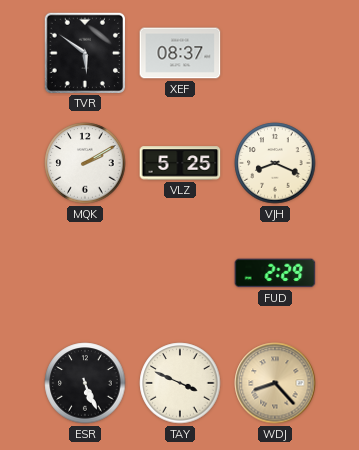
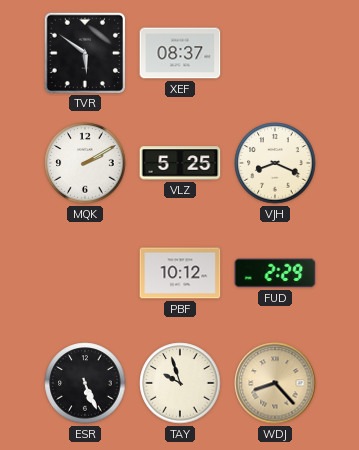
PBF: none -> 10:12
TAY: 3:49 -> 9:57
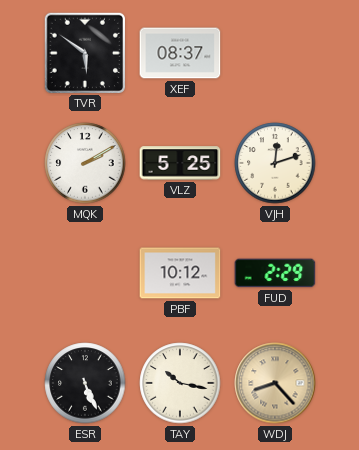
VJH: 8:19 -> 12:12
TAY: 9:57 -> 10:17
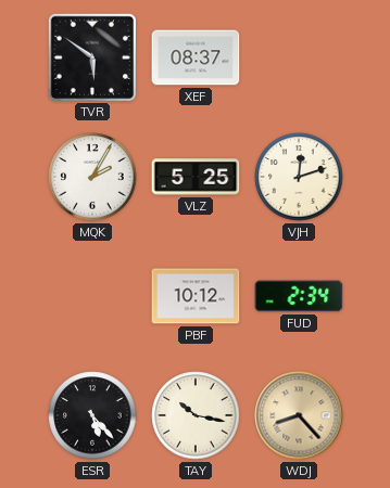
MQK: 2:10 -> 2:05
FUD: 2:29 -> 2:34
ESR: 5:26 -> 5:23
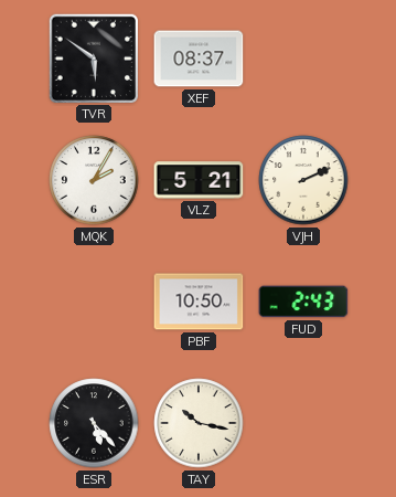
VLZ: 5:25 -> 5:21
VJH: 12:12 -> 2:11
PBF: 10:12 -> 10:50
FUD: 2:34 -> 2:43
WDJ: 8:23 -> none
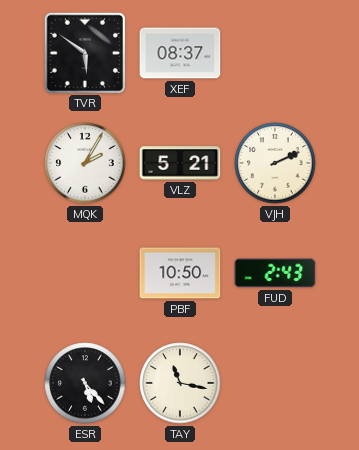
TAY: 10:17 -> 11:17
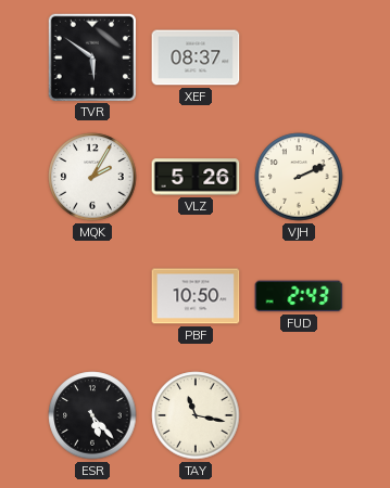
VLZ: 5:21 -> 5:26
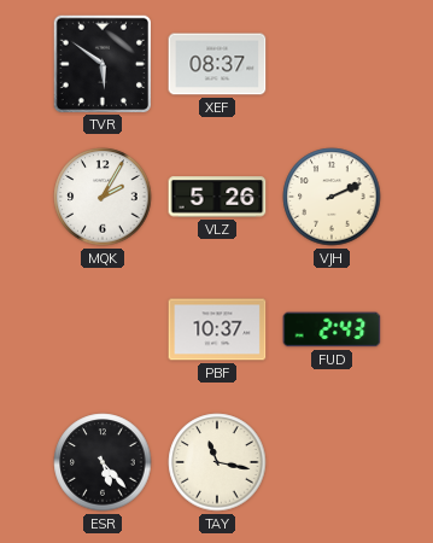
PBF: 10:50 -> 10:37
